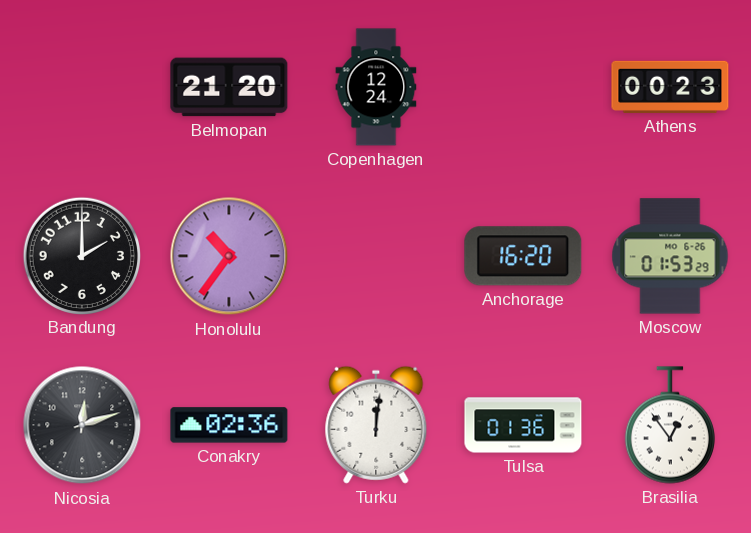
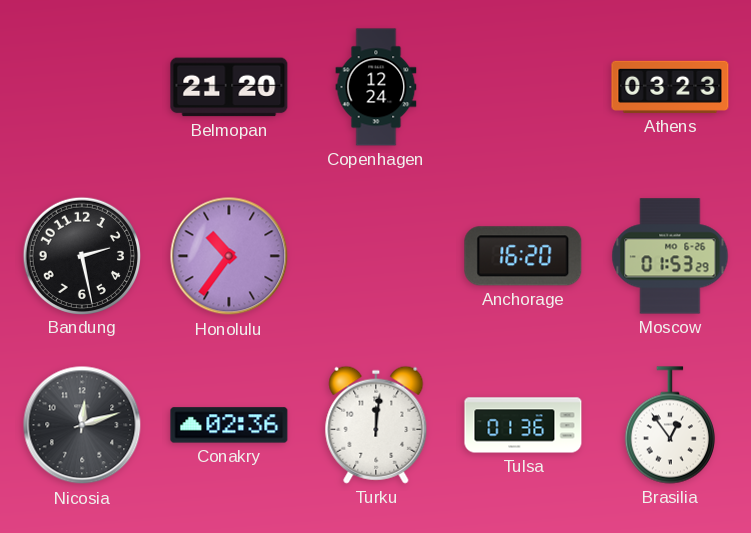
Athens: 00:23 -> 03:23
Bandung: 2:00 -> 2:28
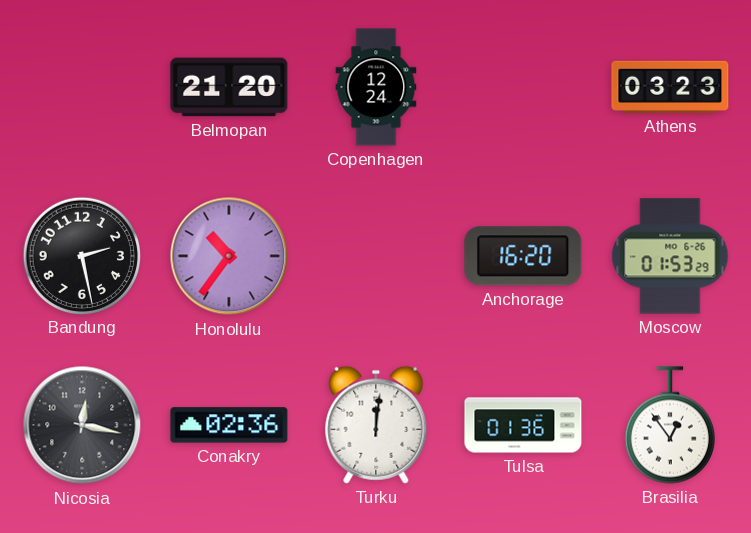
Nicosia: 12:12 -> 12:17
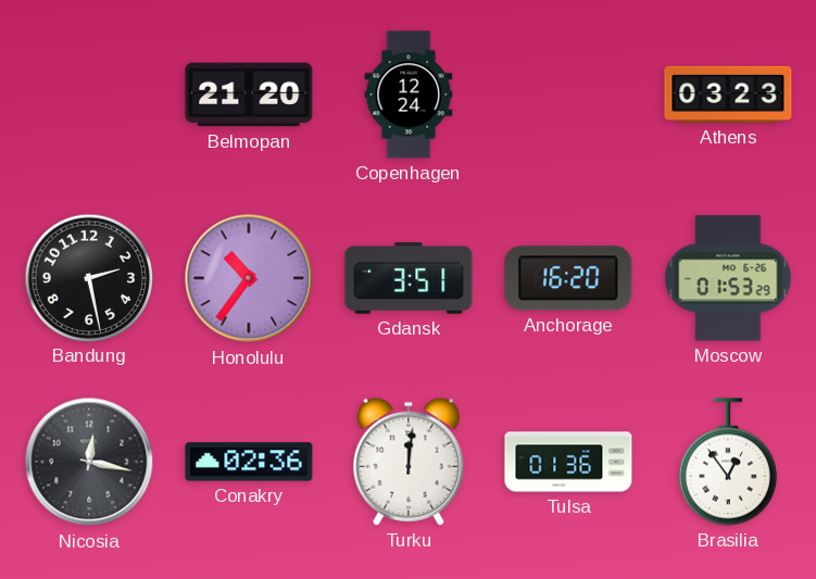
Gdansk: none -> 3:51
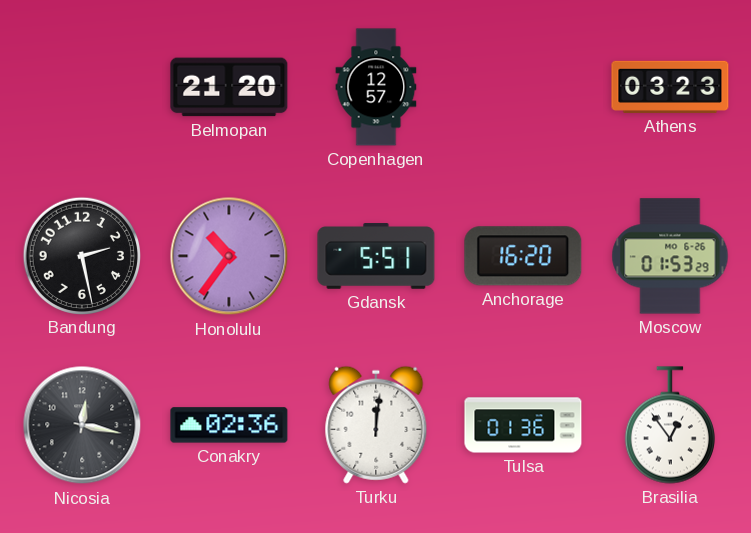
Copenhagen: 12:24 -> 12:57
Gdansk: 3:51 -> 5:51
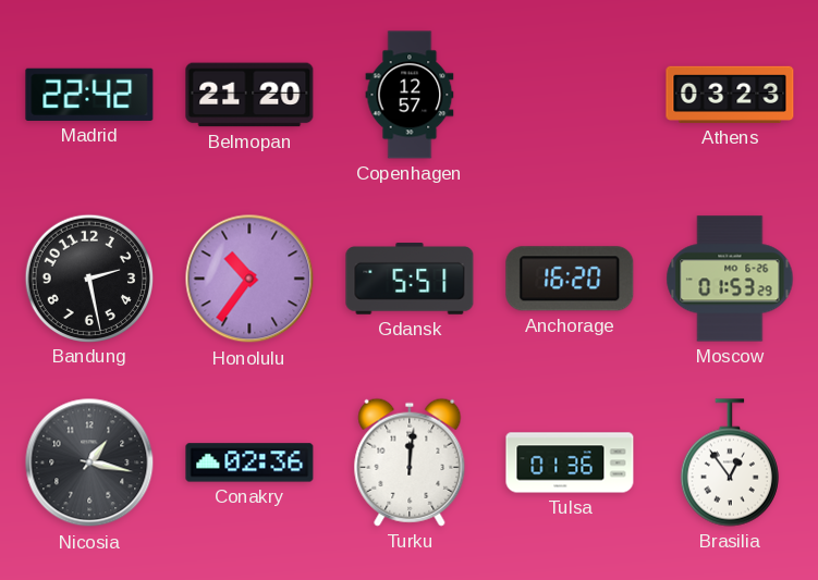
Madrid: none -> 22:42
Nicosia: 12:17 -> 1:17
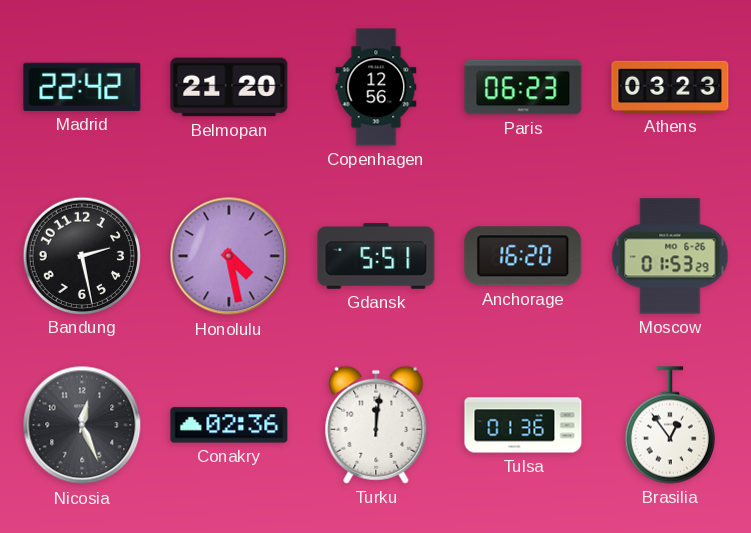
Copenhagen: 12:57 -> 12:56
Paris: none -> 06:23
Honolulu: 10:36 -> 4:28
Nicosia: 1:17 -> 12:26
